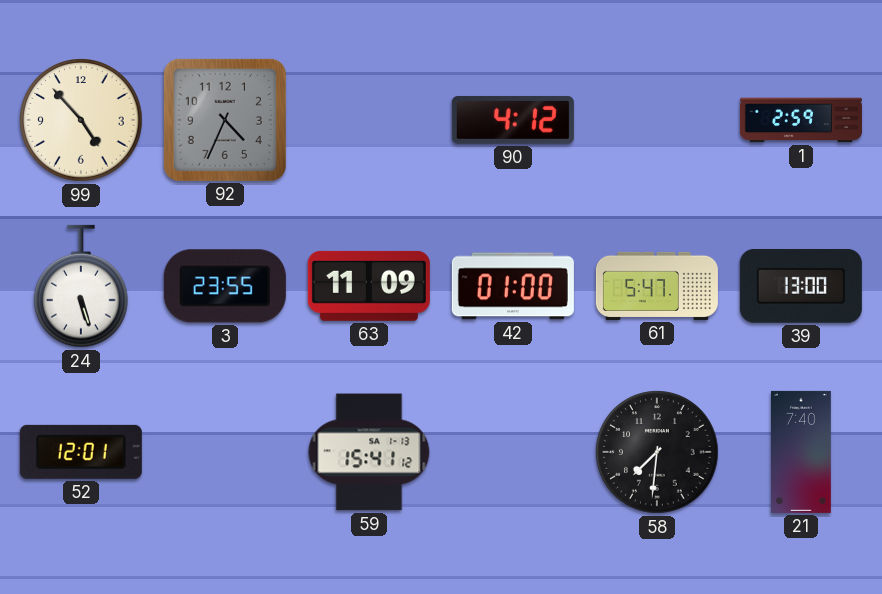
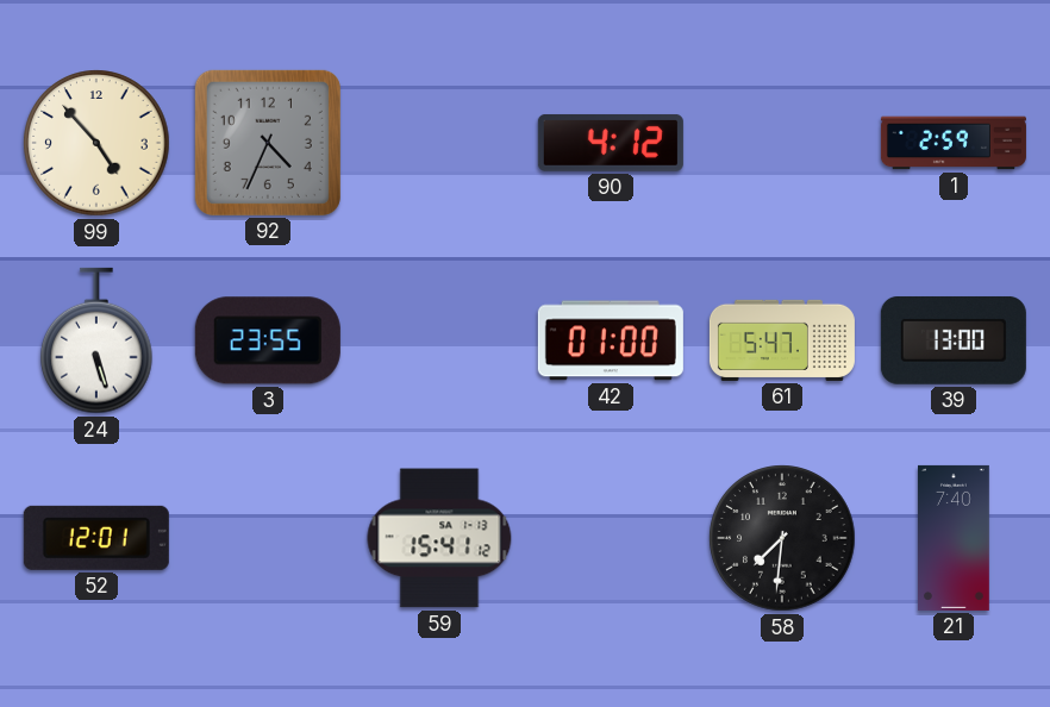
63: 11:09 -> none
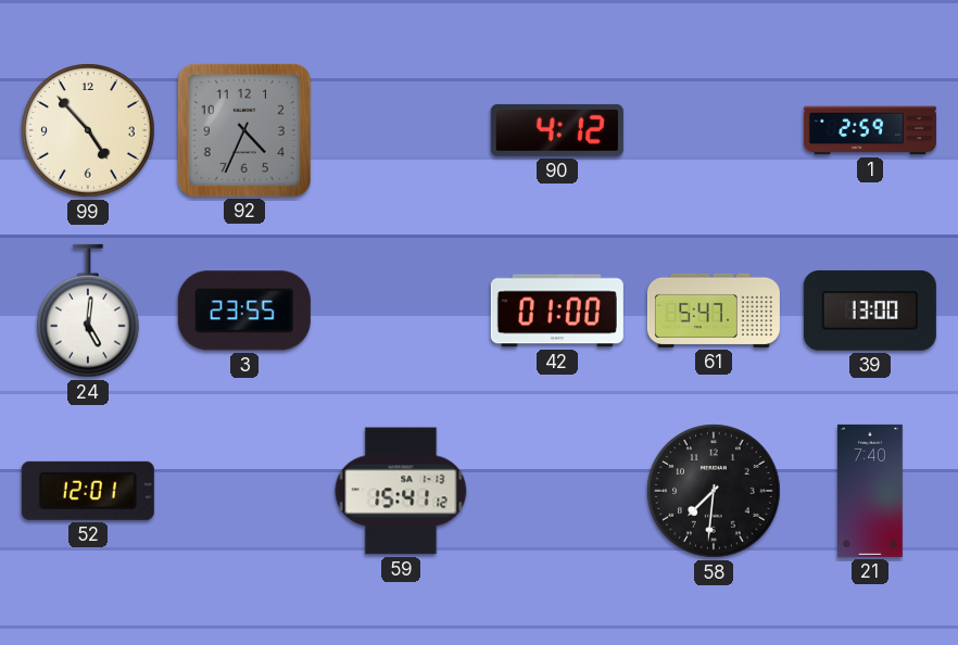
24: 5:27 -> 5:01
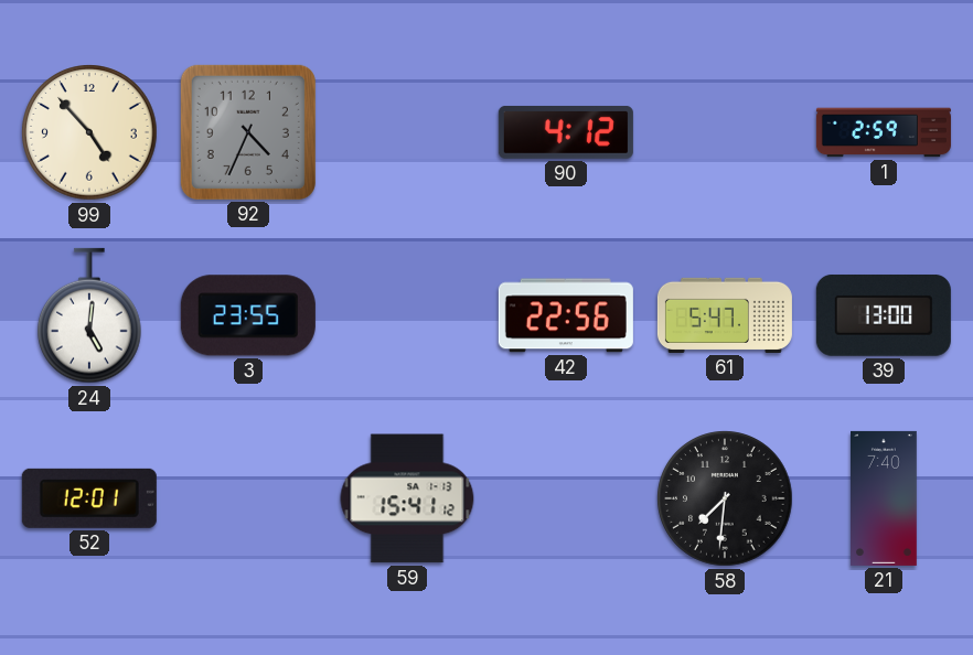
42: 01:00 -> 22:56
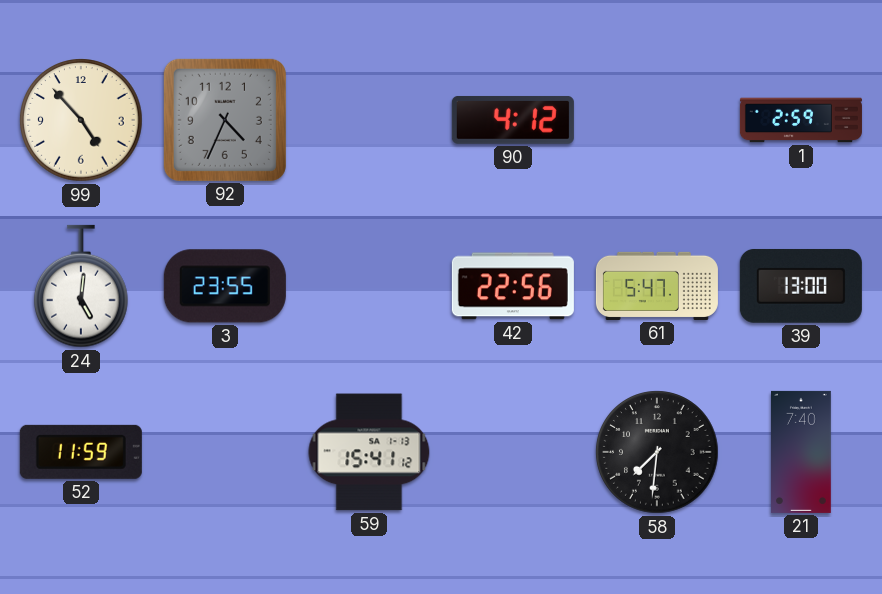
52: 12:01 -> 11:59
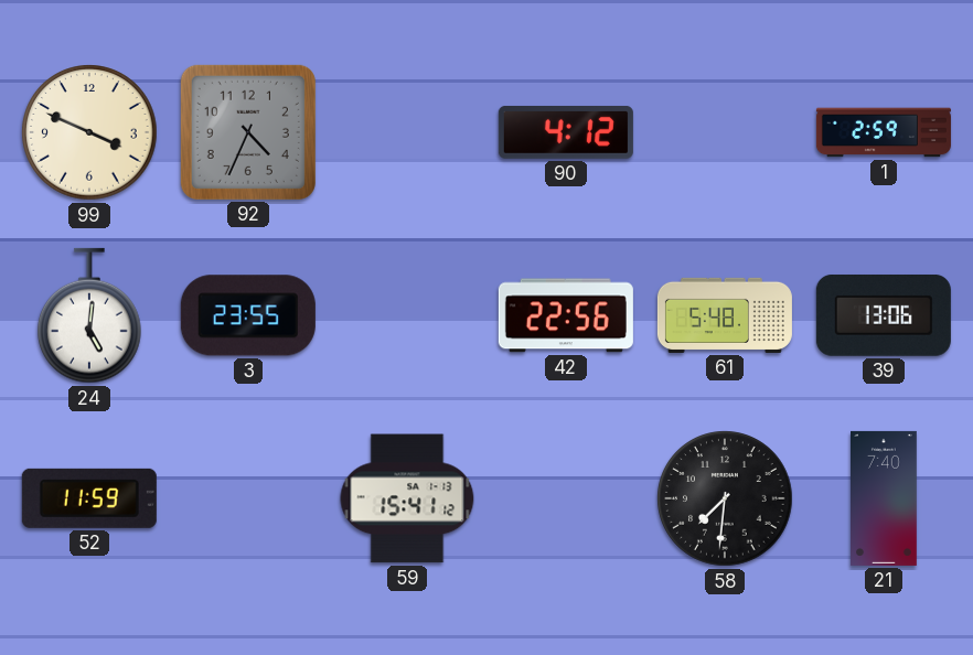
99: 4:53 -> 3:49
61: 5:47 -> 5:48
39: 13:00 -> 13:06
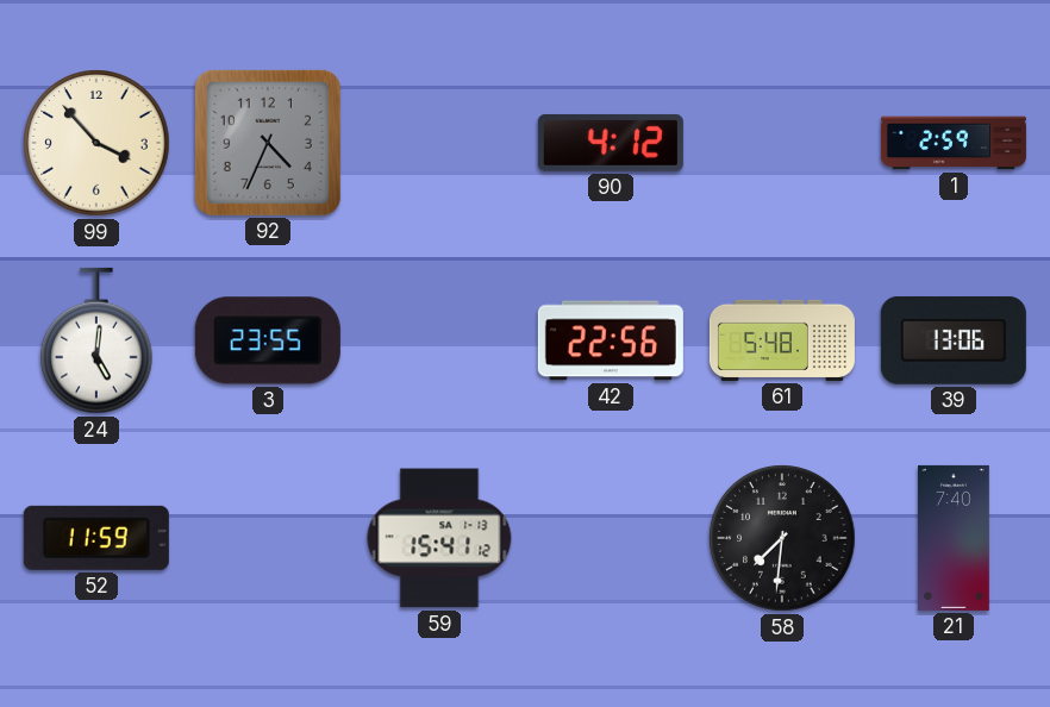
99: 3:49 -> 3:53
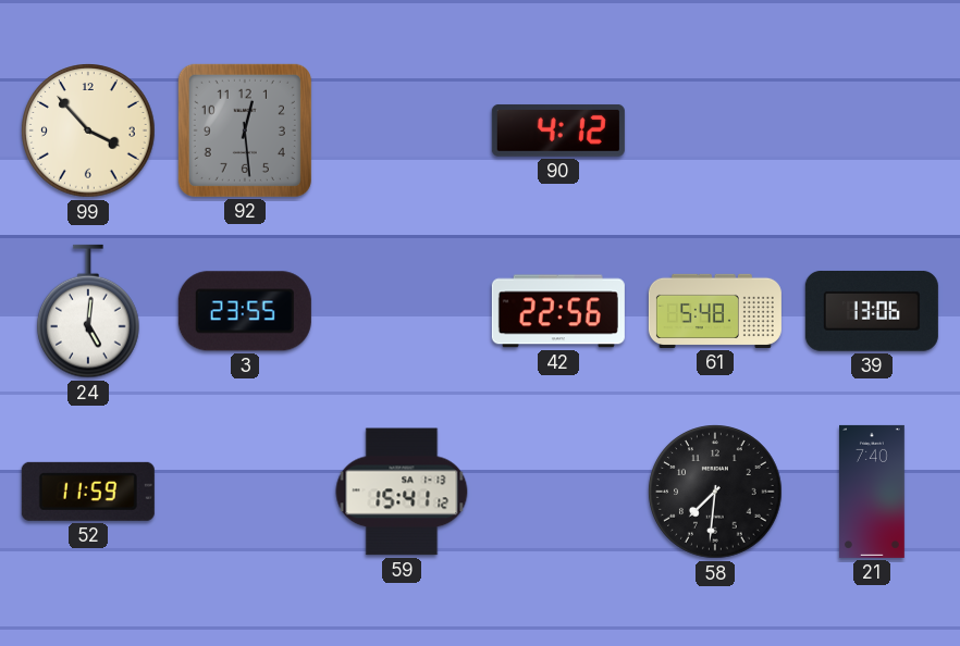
92: 4:34 -> 12:29
1: 2:59 -> none
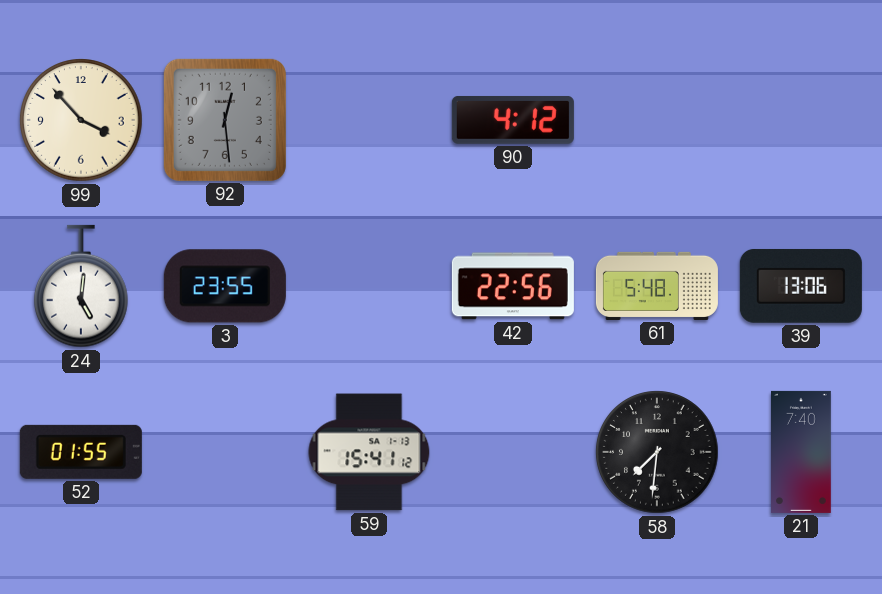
52: 11:59 -> 01:55
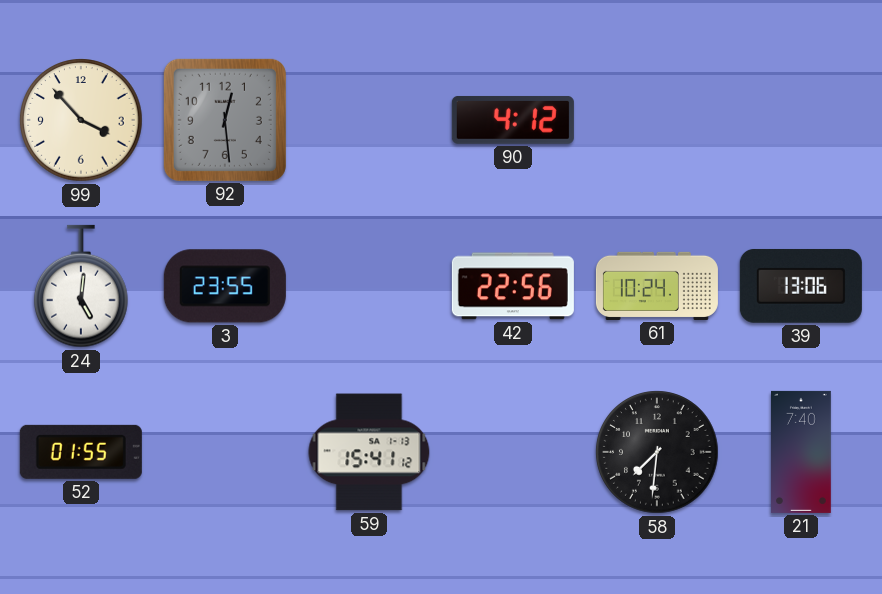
61: 5:48 -> 10:24
